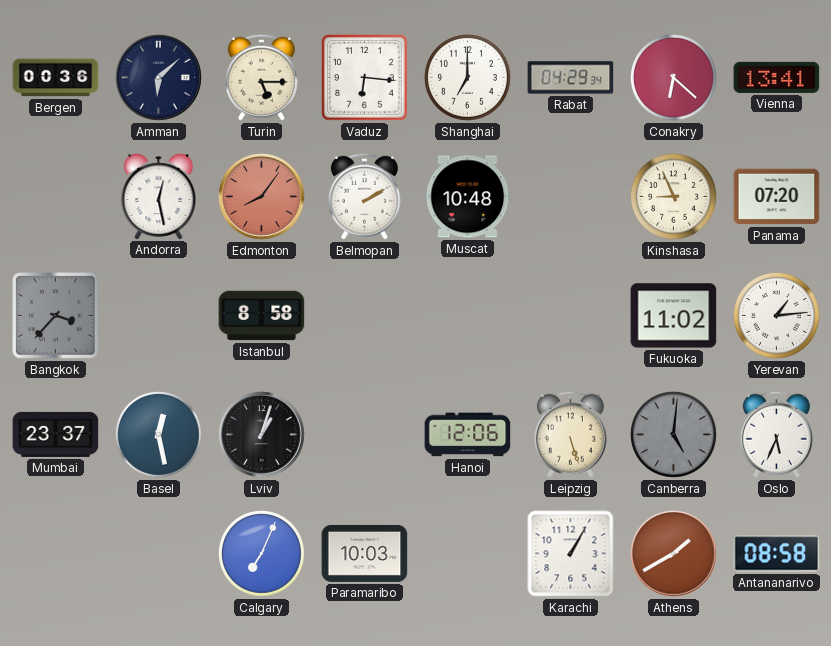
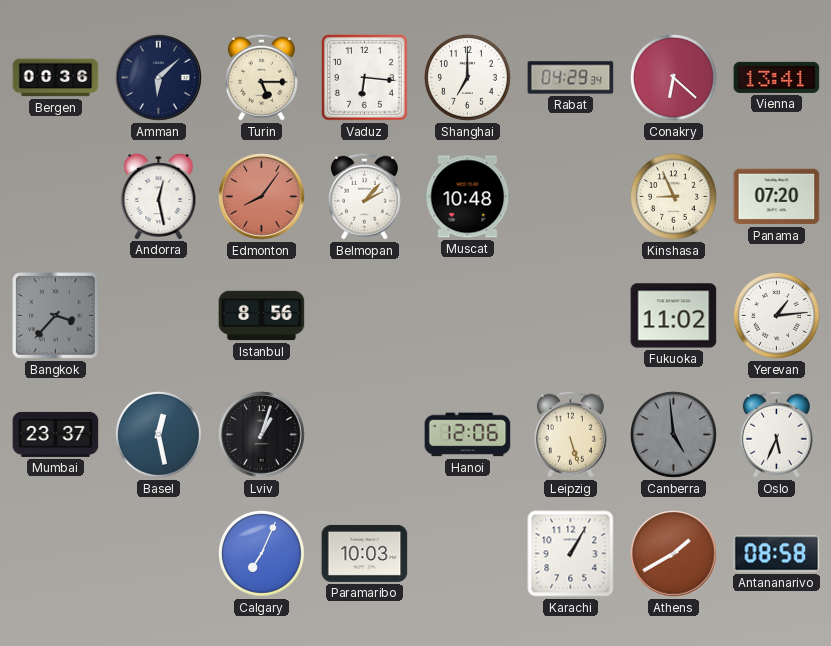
Belmopan: 2:10 -> 2:07
Istanbul: 8:58 -> 8:56
Canberra: 5:01 -> 4:59
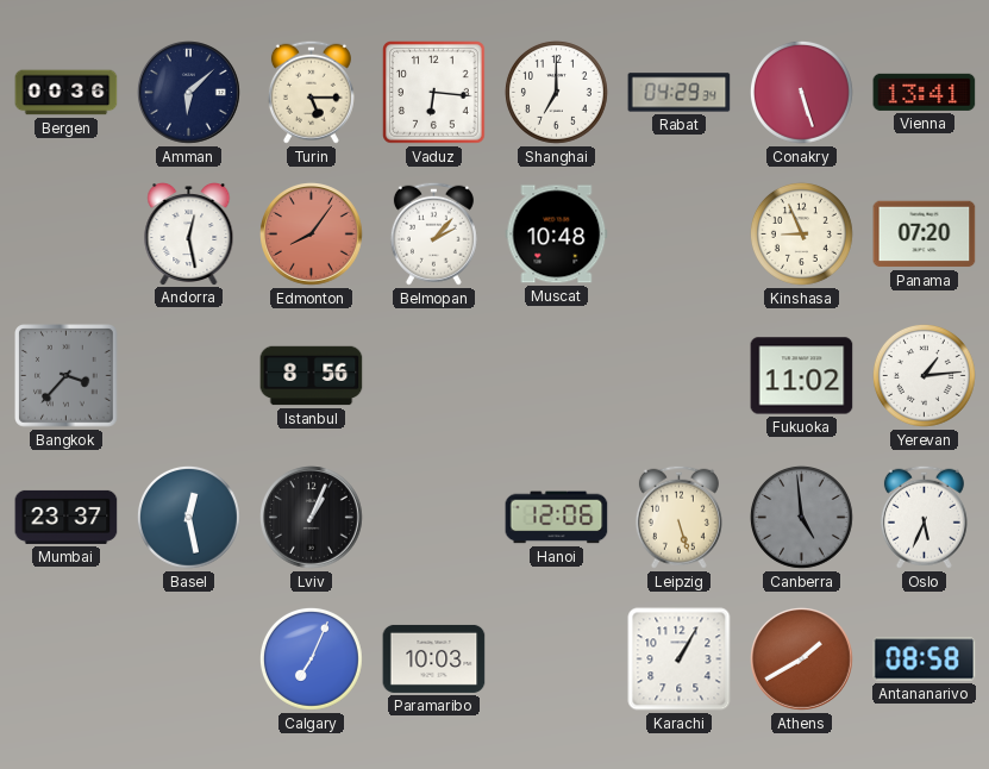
Conakry: 6:22 -> 5:27
Lviv: 1:03 -> 1:04
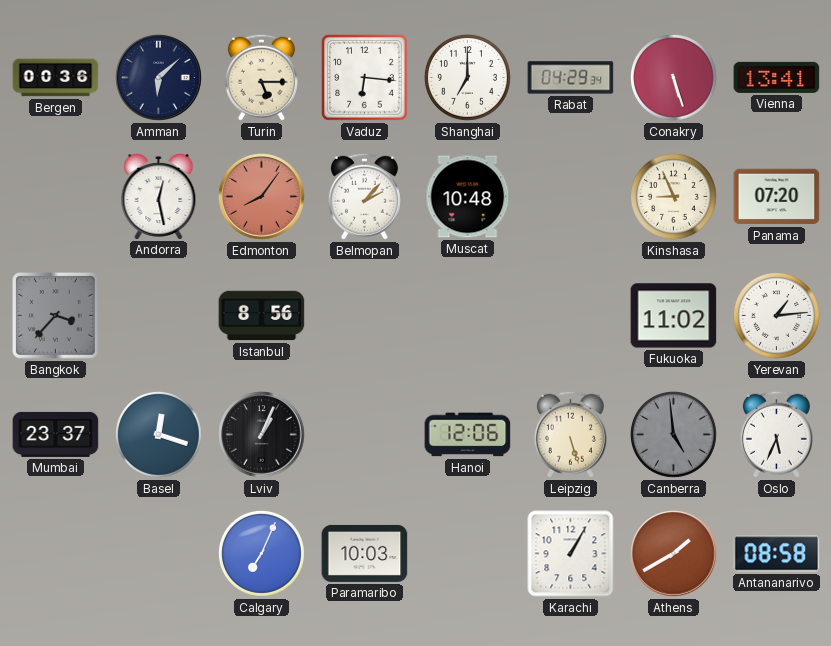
Basel: 12:28 -> 12:18
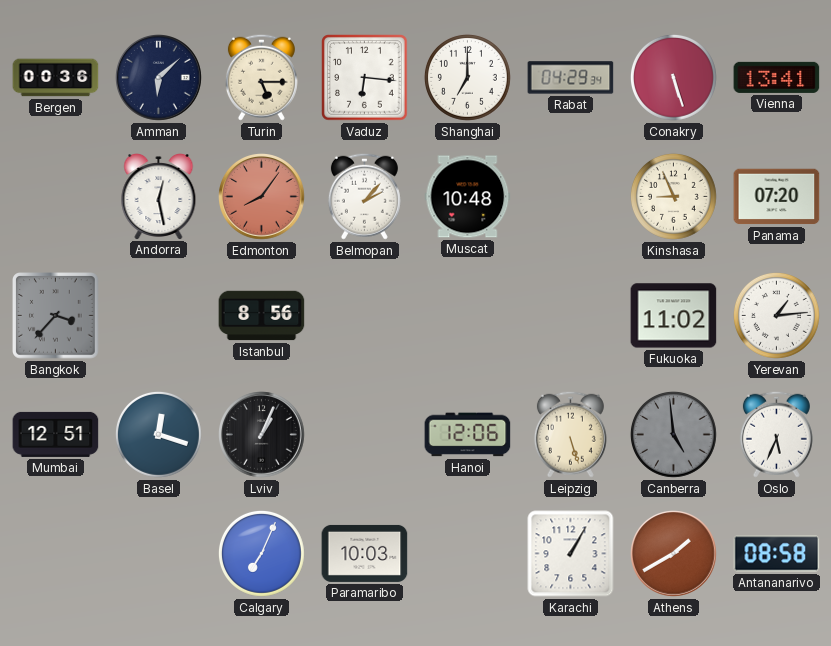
Mumbai: 23:37 -> 12:51
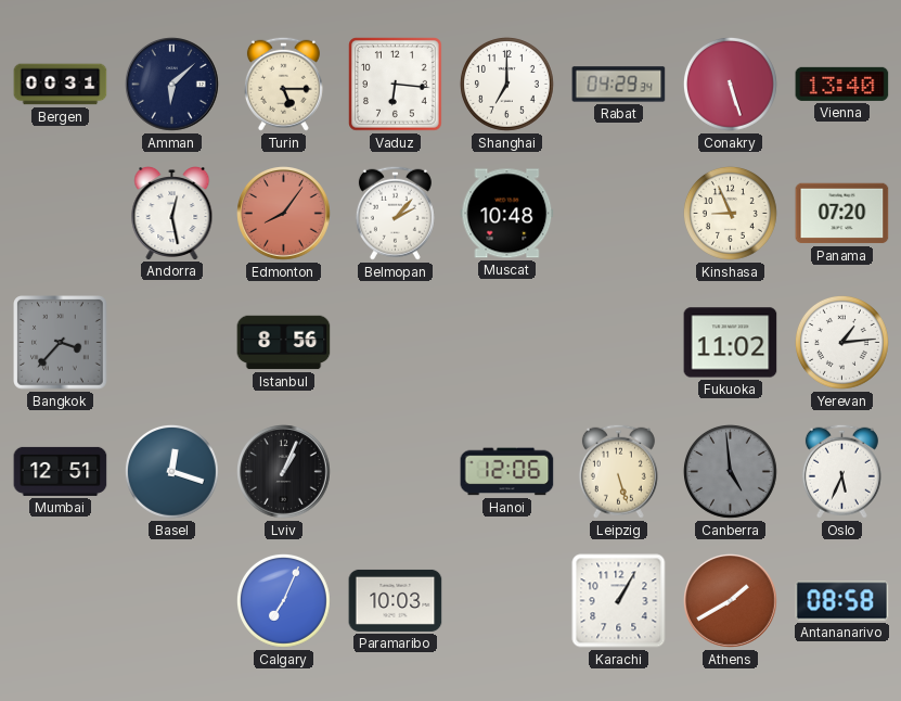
Bergen: 00:36 -> 00:31
Vienna: 13:41 -> 13:40
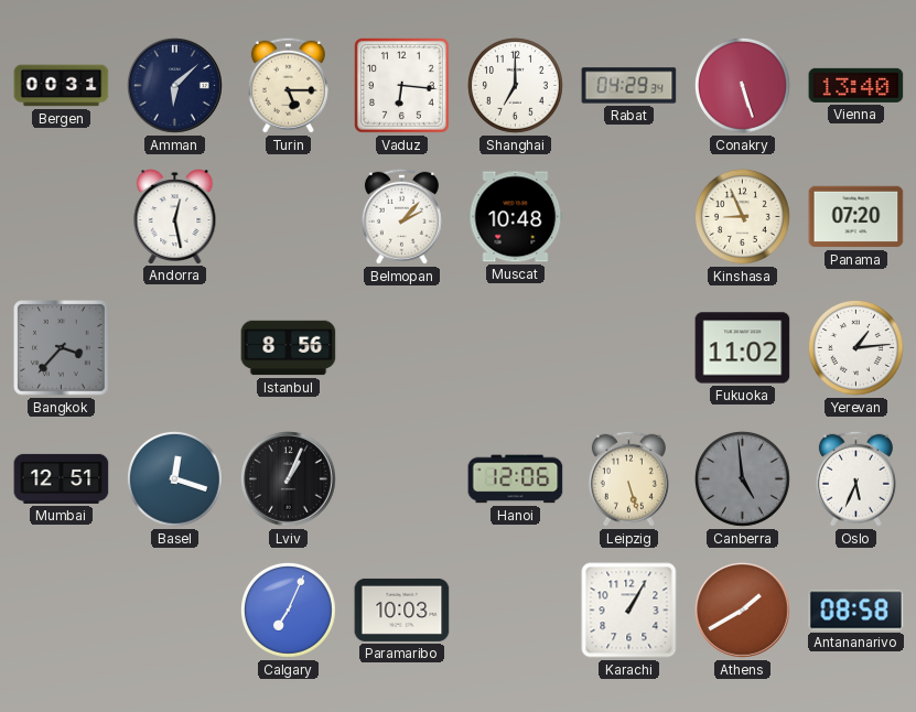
Edmonton: 8:06 -> none
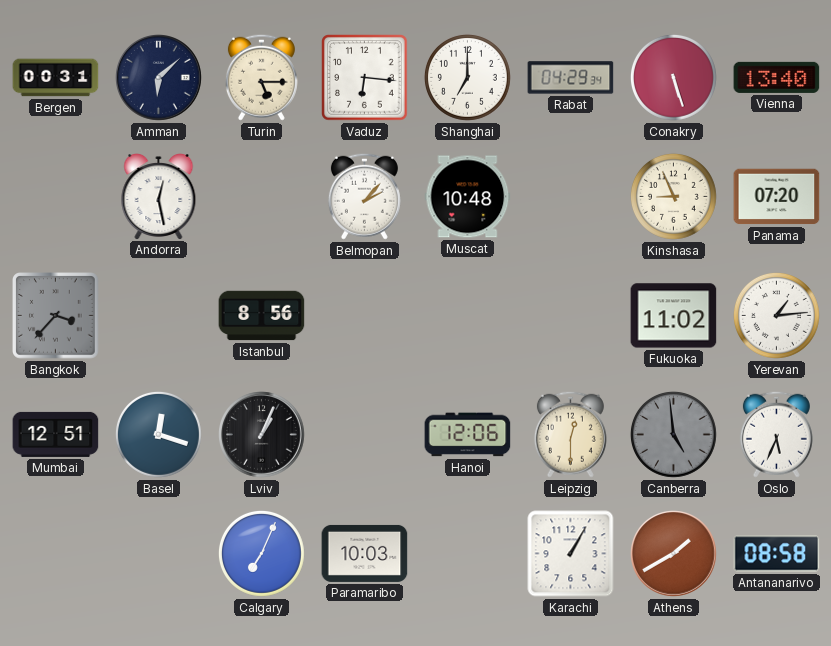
Leipzig: 5:27 -> 12:30
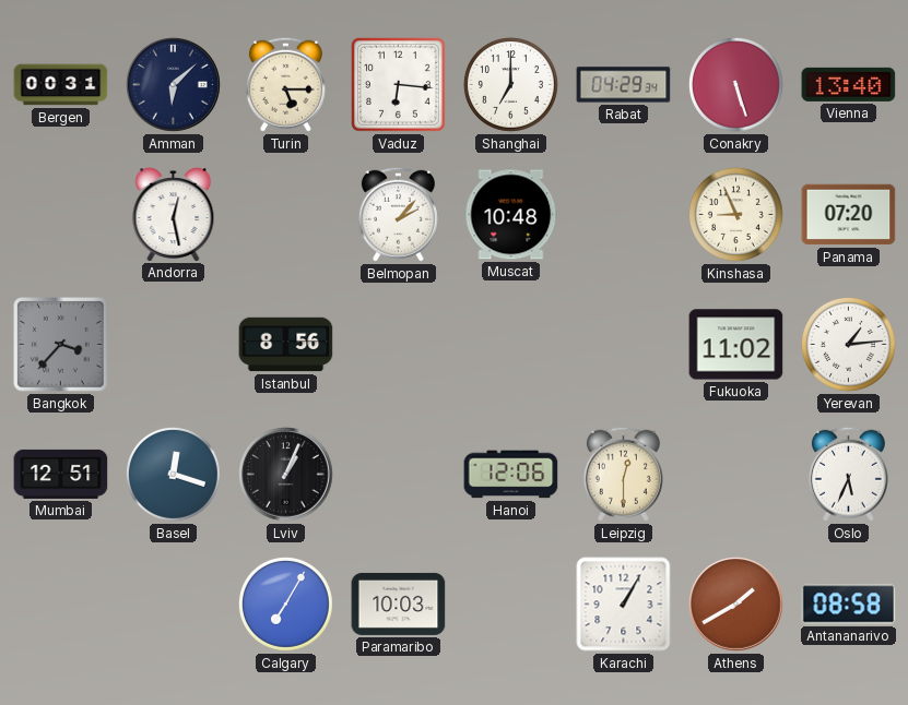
Canberra: 4:59 -> none
Calgary: 7:04 -> 7:05
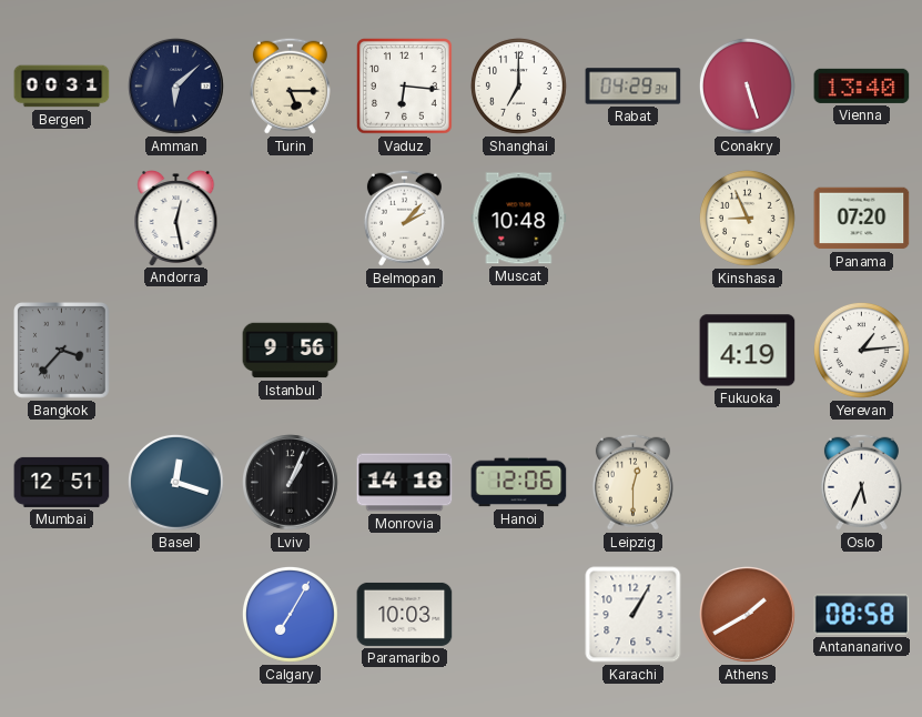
Istanbul: 8:56 -> 9:56
Fukuoka: 11:02 -> 4:19
Monrovia: none -> 14:18
